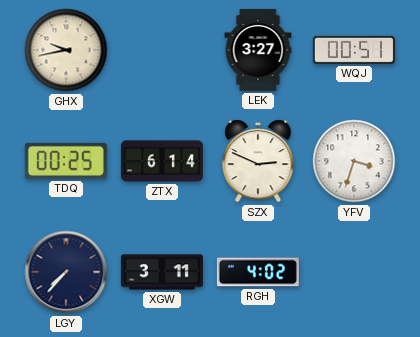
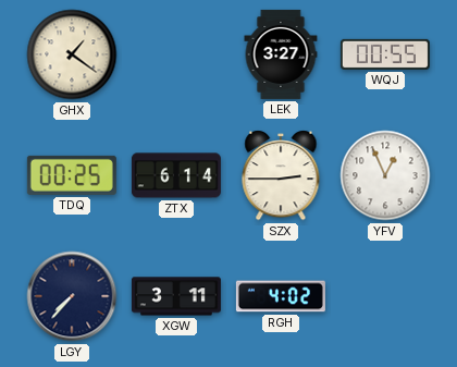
GHX: 9:43 -> 1:21
WQJ: 00:51 -> 00:55
SZX: 2:49 -> 2:45
YFV: 3:33 -> 12:56
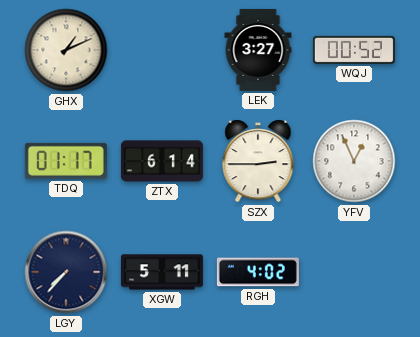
GHX: 1:21 -> 1:11
WQJ: 00:55 -> 00:52
TDQ: 00:25 -> 01:17
XGW: 3:11 -> 5:11
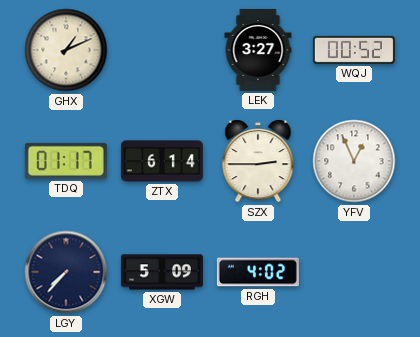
XGW: 5:11 -> 5:09
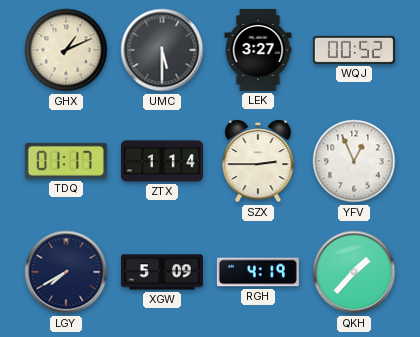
UMC: none -> 5:30
ZTX: 6:14 -> 1:14
LGY: 7:37 -> 7:40
RGH: 4:02 -> 4:19
QKH: none -> 1:37
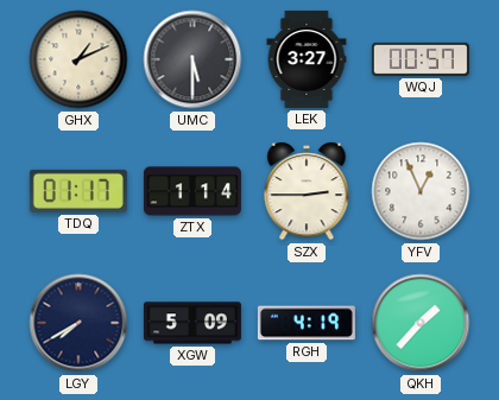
WQJ: 00:52 -> 00:57
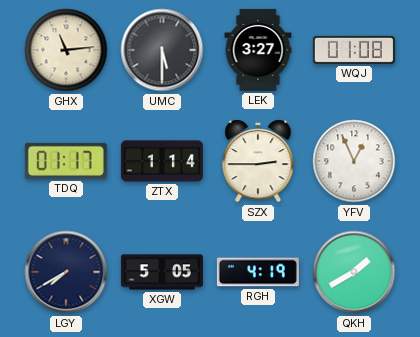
GHX: 1:11 -> 11:14
WQJ: 00:57 -> 01:08
XGW: 5:09 -> 5:05
QKH: 1:37 -> 1:40
